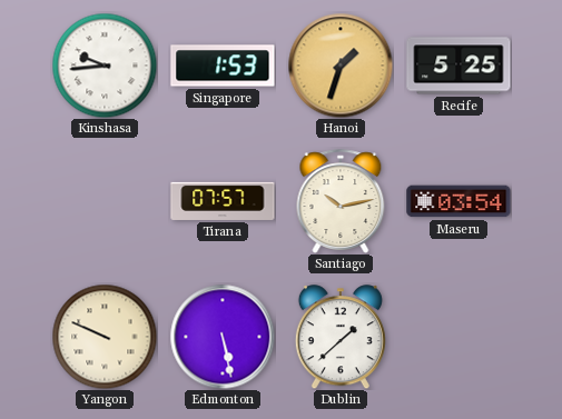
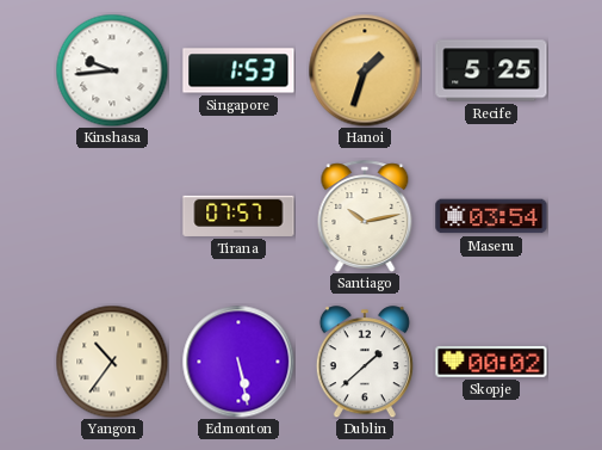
Yangon: 9:49 -> 10:36
Skopje: none -> 00:02
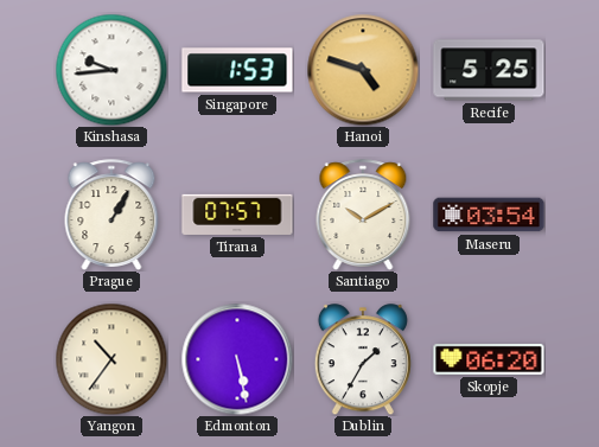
Hanoi: 1:33 -> 4:48
Prague: none -> 1:05
Santiago: 10:13 -> 10:10
Dublin: 1:38 -> 1:35
Skopje: 00:02 -> 06:20
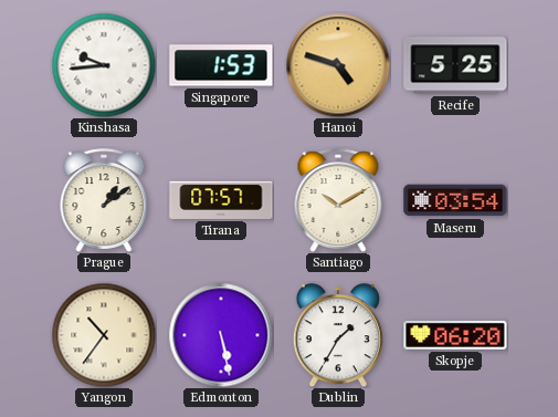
Prague: 1:05 -> 1:09
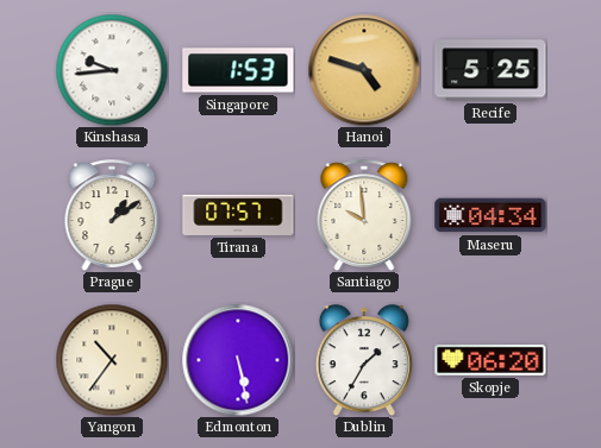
Santiago: 10:10 -> 9:59
Maseru: 03:54 -> 04:34
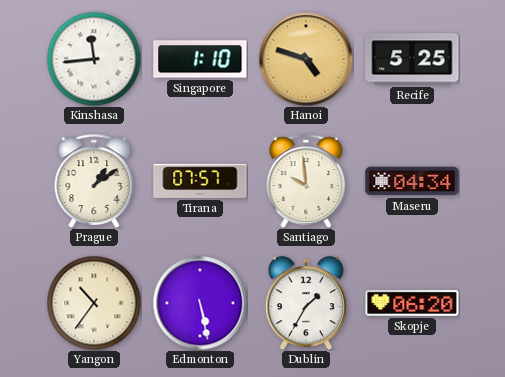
Kinshasa: 9:44 -> 11:44
Singapore: 1:53 -> 1:10
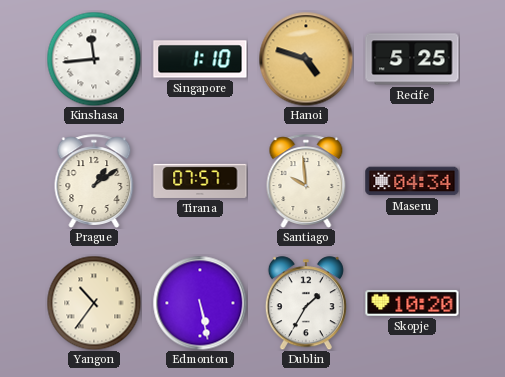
Skopje: 06:20 -> 10:20
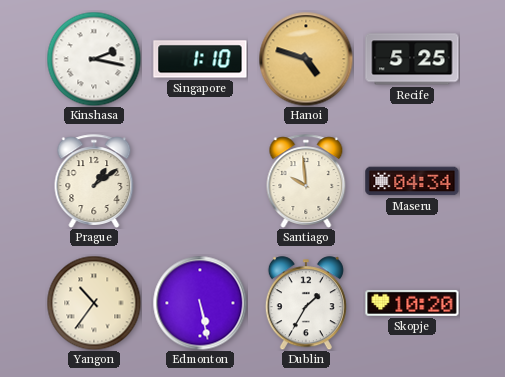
Kinshasa: 11:44 -> 2:17
Tirana: 07:57 -> none
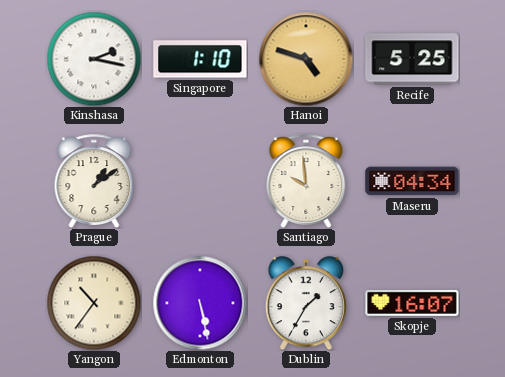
Skopje: 10:20 -> 16:07
